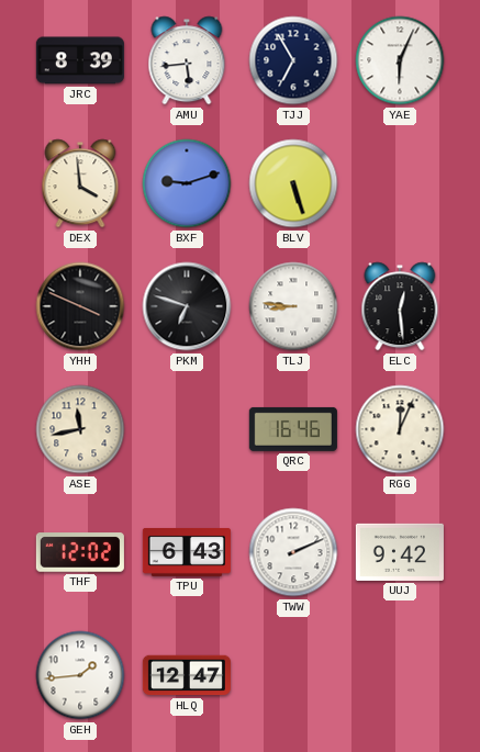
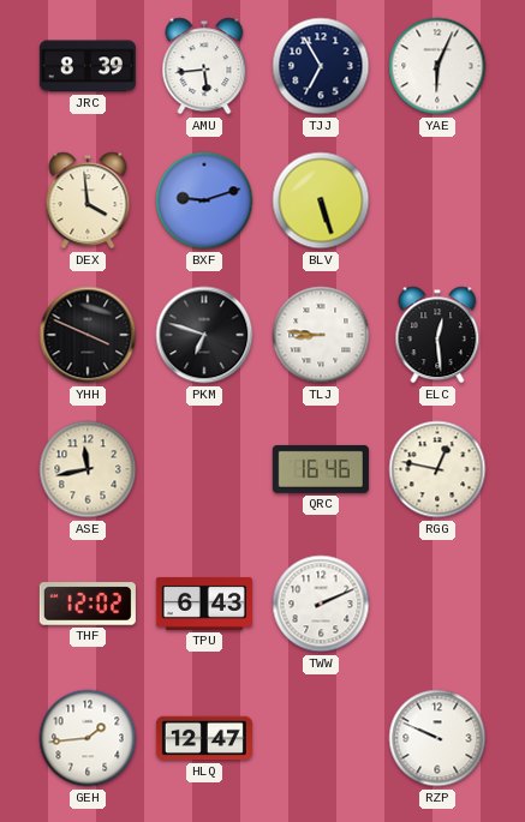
RGG: 12:04 -> 12:47
UUJ: 9:42 -> none
RZP: none -> 9:49
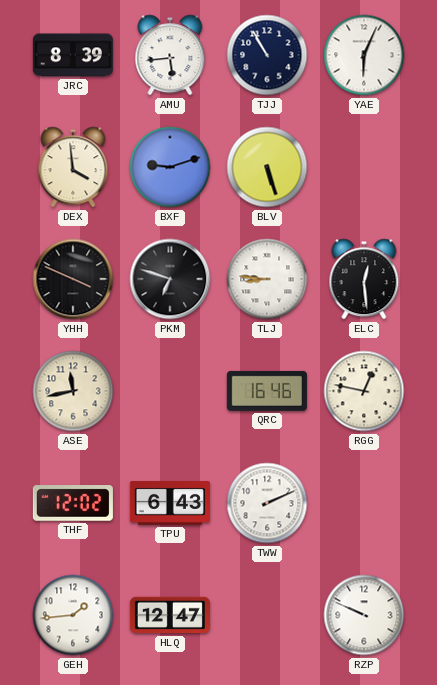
TJJ: 6:55 -> 10:55
